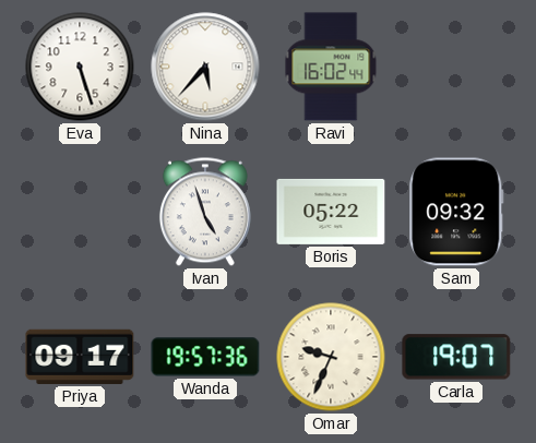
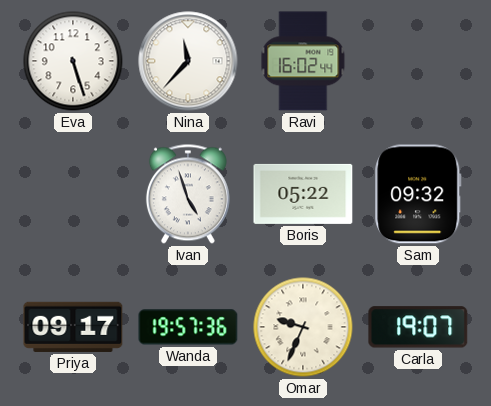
Nina: 5:37 -> 11:37
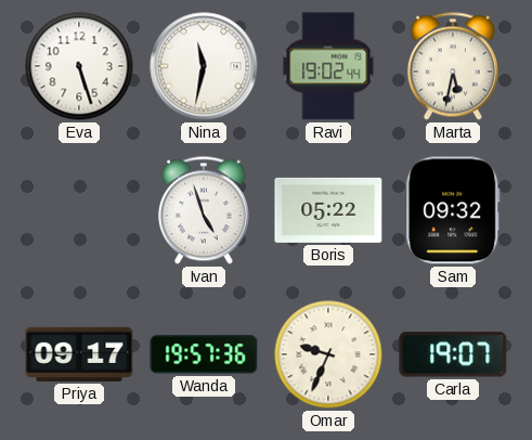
Nina: 11:37 -> 11:32
Ravi: 16:02 -> 19:02
Marta: none -> 5:32
